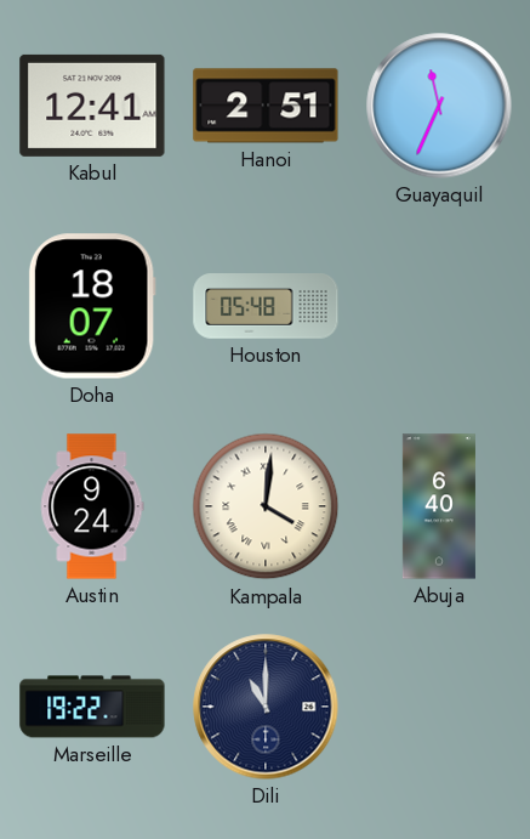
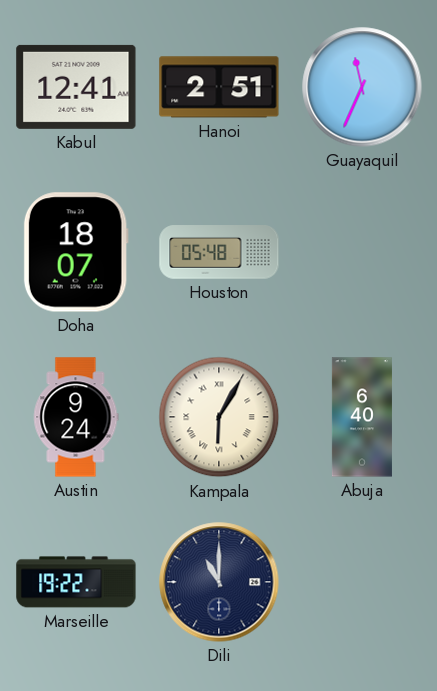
Kampala: 4:01 -> 6:05
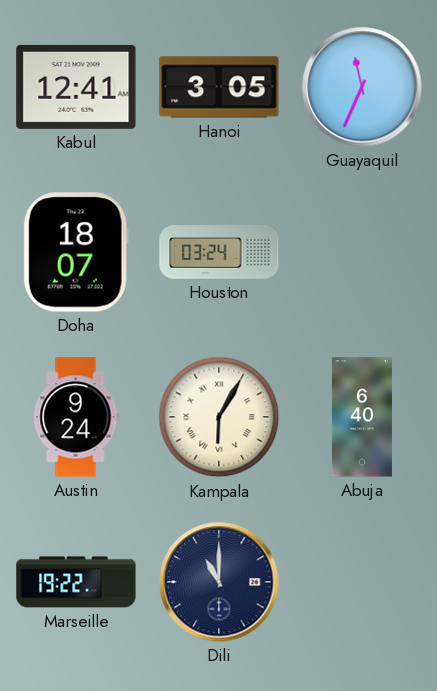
Hanoi: 2:51 -> 3:05
Houston: 05:48 -> 03:24
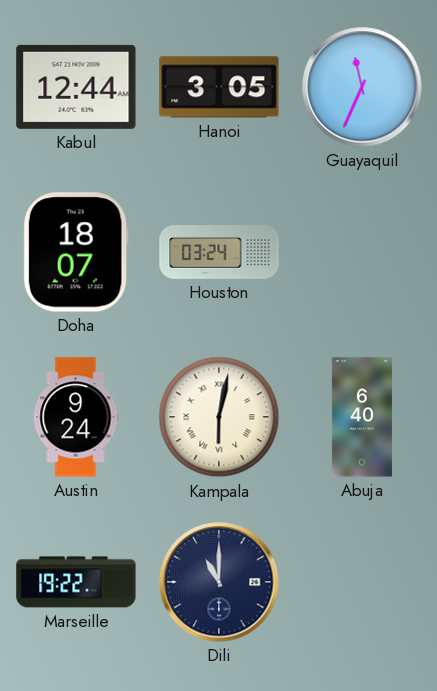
Kabul: 12:41 -> 12:44
Kampala: 6:05 -> 6:02
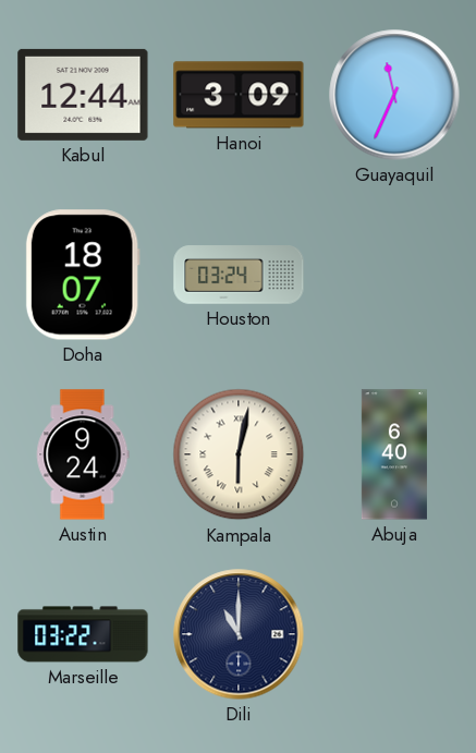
Hanoi: 3:05 -> 3:09
Marseille: 19:22 -> 03:22
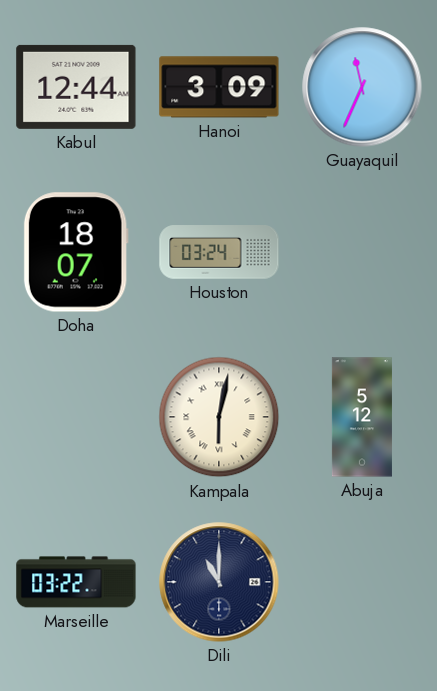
Austin: 9:24 -> none
Abuja: 6:40 -> 5:12
